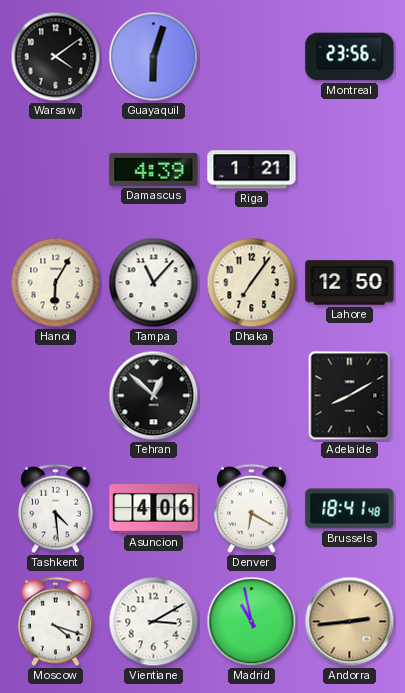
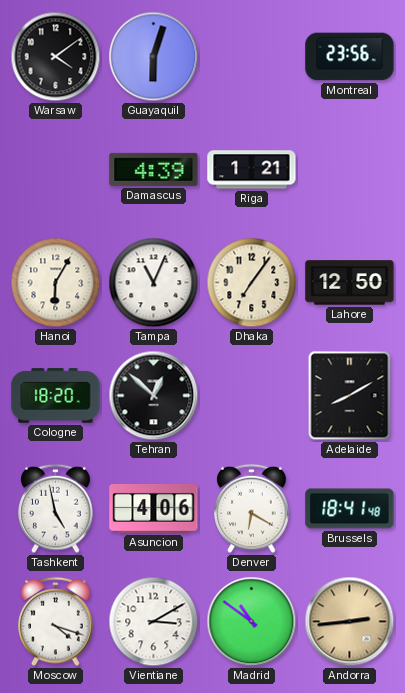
Tampa: 11:07 -> 11:04
Cologne: none -> 18:20
Tashkent: 4:29 -> 4:58
Madrid: 10:58 -> 10:51
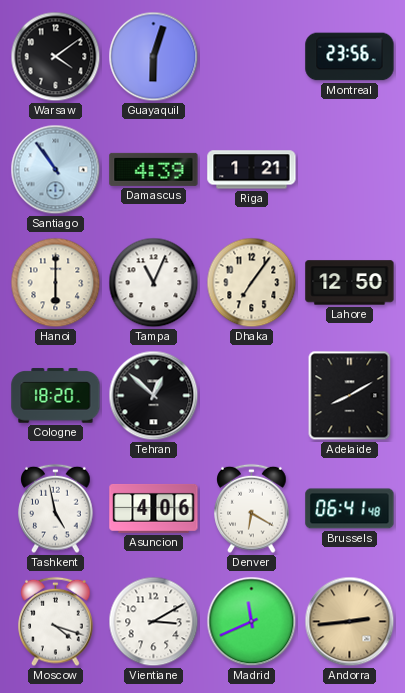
Santiago: none -> 10:54
Hanoi: 6:05 -> 6:00
Brussels: 18:41 -> 06:41
Madrid: 10:51 -> 11:41
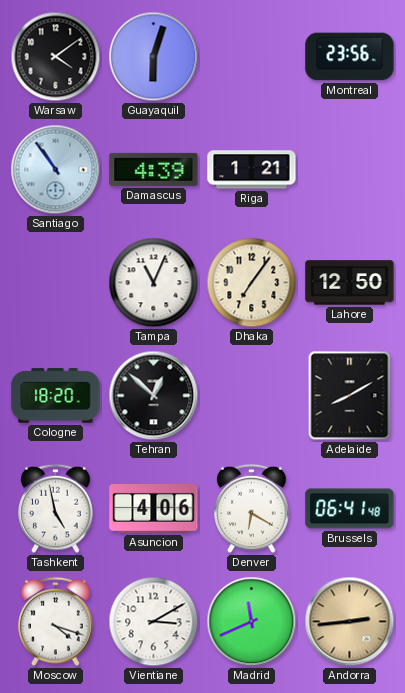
Hanoi: 6:00 -> none
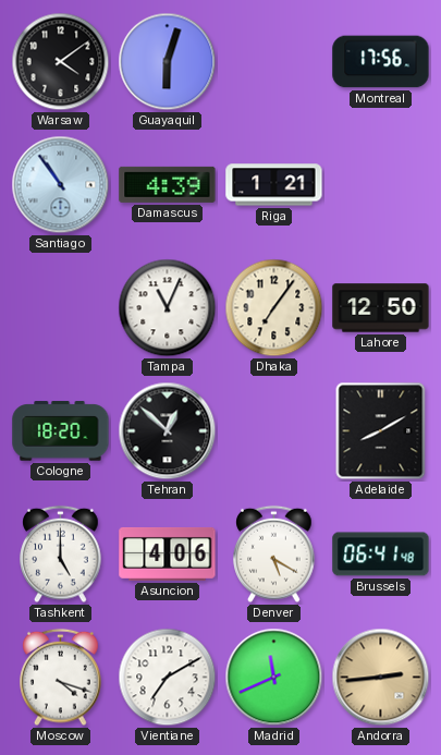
Montreal: 23:56 -> 17:56
Tashkent: 4:58 -> 5:00
Denver: 6:20 -> 5:20
Vientiane: 3:10 -> 7:10
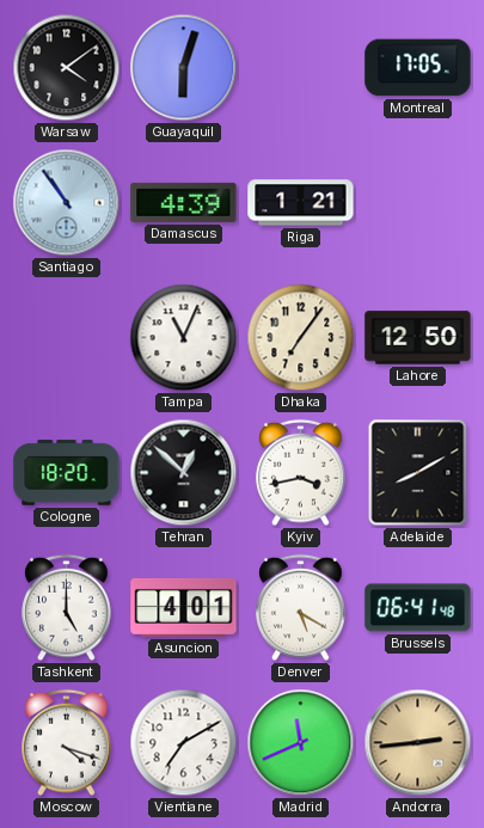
Montreal: 17:56 -> 17:05
Kyiv: none -> 3:43
Asuncion: 4:06 -> 4:01
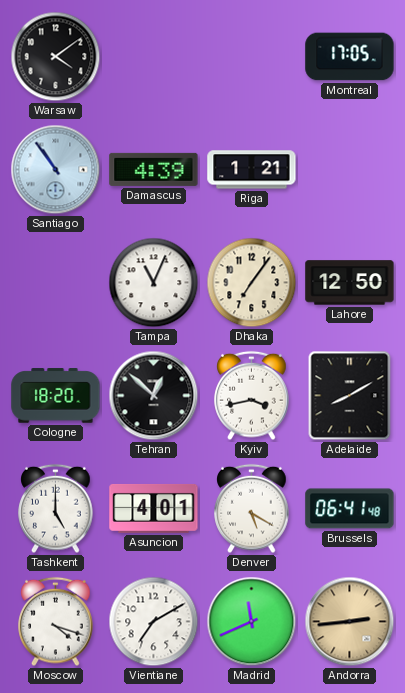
Guayaquil: 6:03 -> none
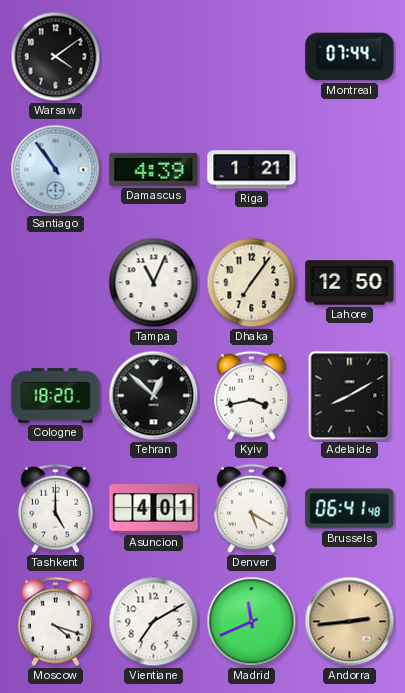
Montreal: 17:05 -> 07:44
